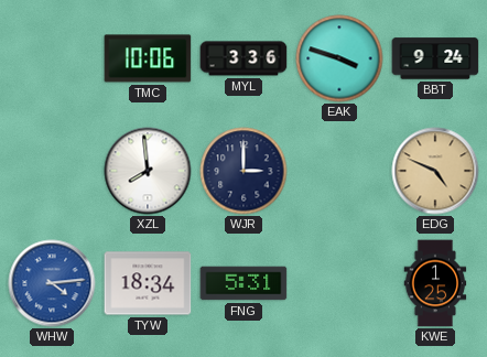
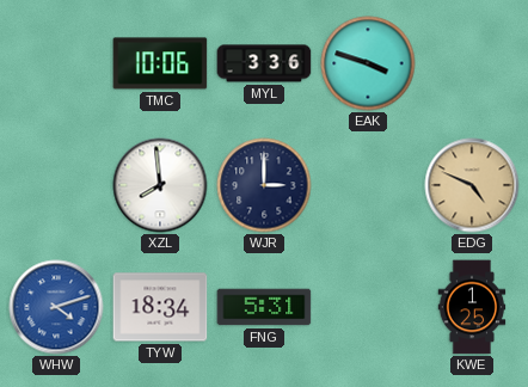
BBT: 9:24 -> none
WHW: 4:14 -> 4:12
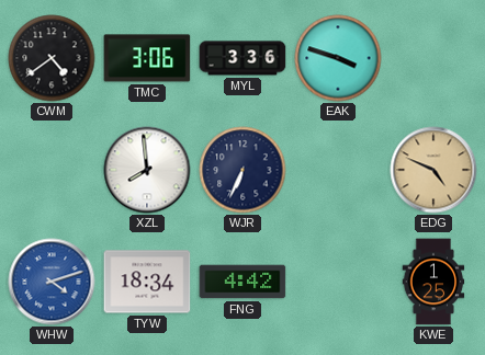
CWM: none -> 4:39
TMC: 10:06 -> 3:06
WJR: 3:00 -> 6:34
FNG: 5:31 -> 4:42
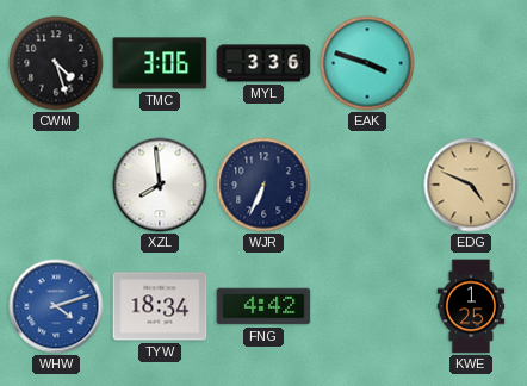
CWM: 4:39 -> 4:27
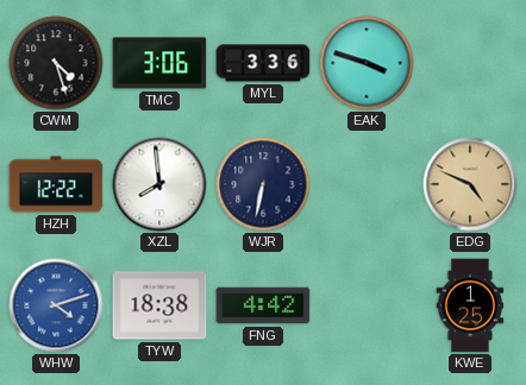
HZH: none -> 12:22
WJR: 6:34 -> 6:32
TYW: 18:34 -> 18:38
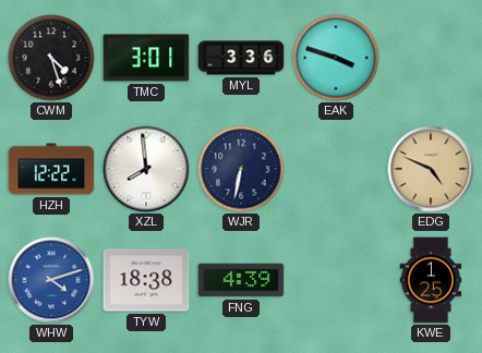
TMC: 3:06 -> 3:01
FNG: 4:42 -> 4:39
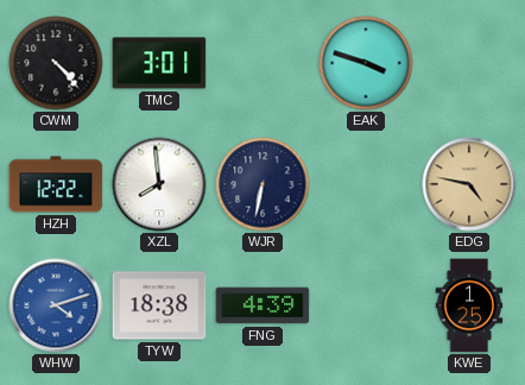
CWM: 4:27 -> 4:23
MYL: 3:36 -> none
EDG: 4:49 -> 4:47
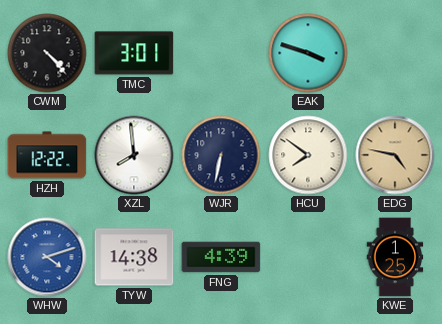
HCU: none -> 7:51
TYW: 18:38 -> 14:38
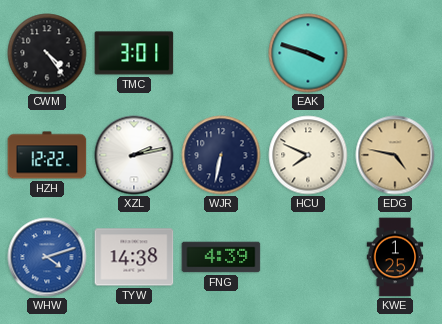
CWM: 4:23 -> 4:24
XZL: 7:59 -> 2:13
HCU: 7:51 -> 7:49
